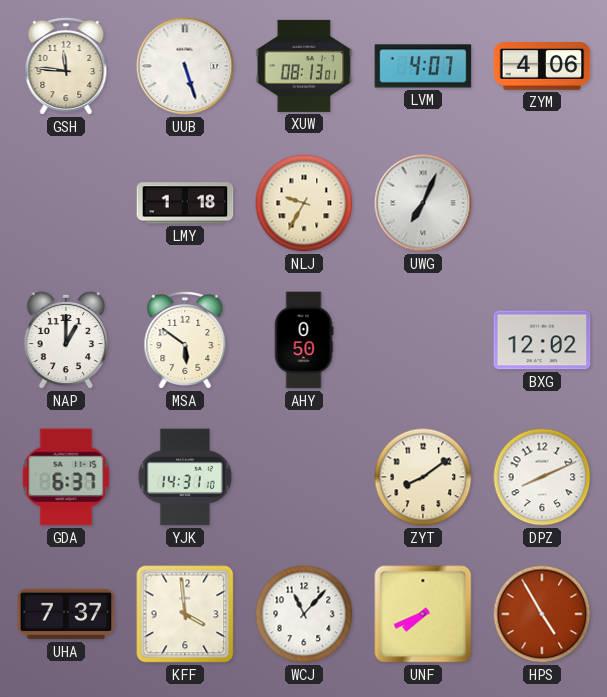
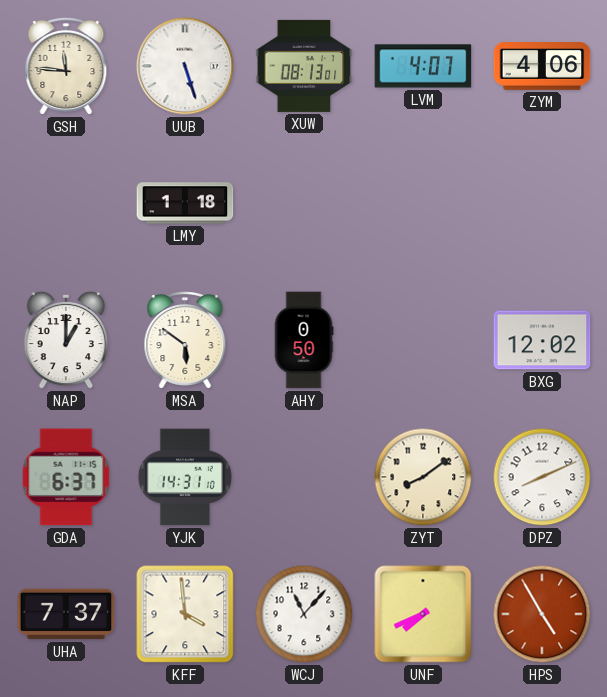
NLJ: 9:35 -> none
UWG: 7:04 -> none
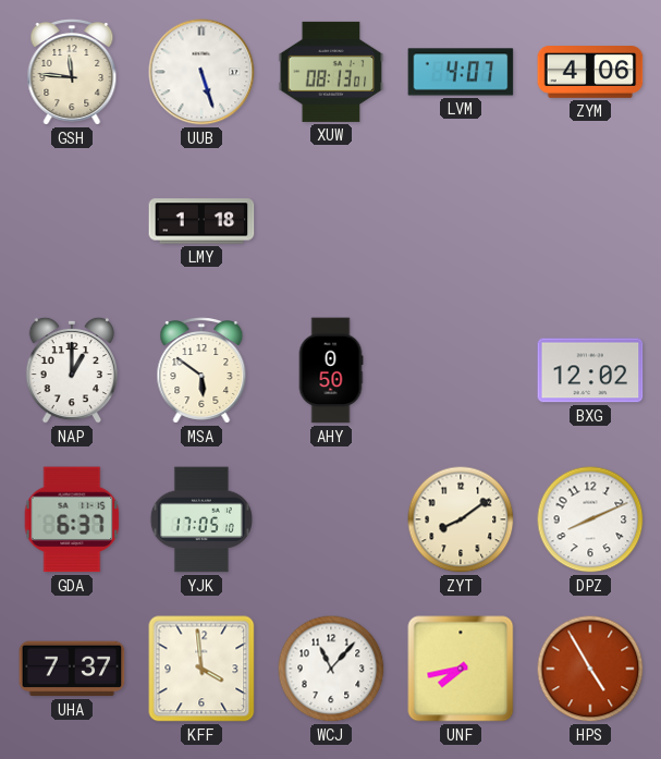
YJK: 14:31 -> 17:05
UNF: 7:41 -> 7:43
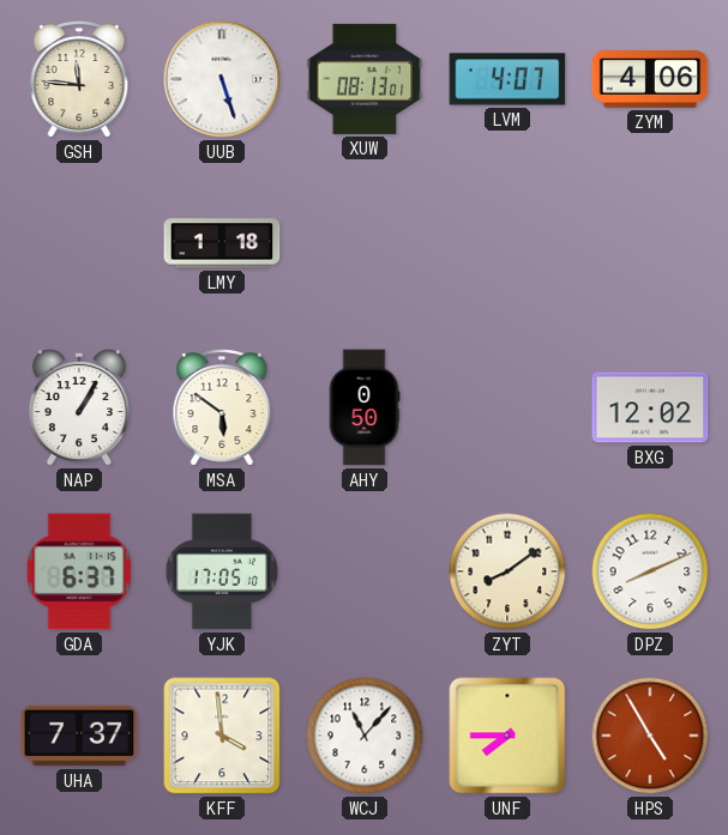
NAP: 1:00 -> 1:05
UNF: 7:43 -> 7:45
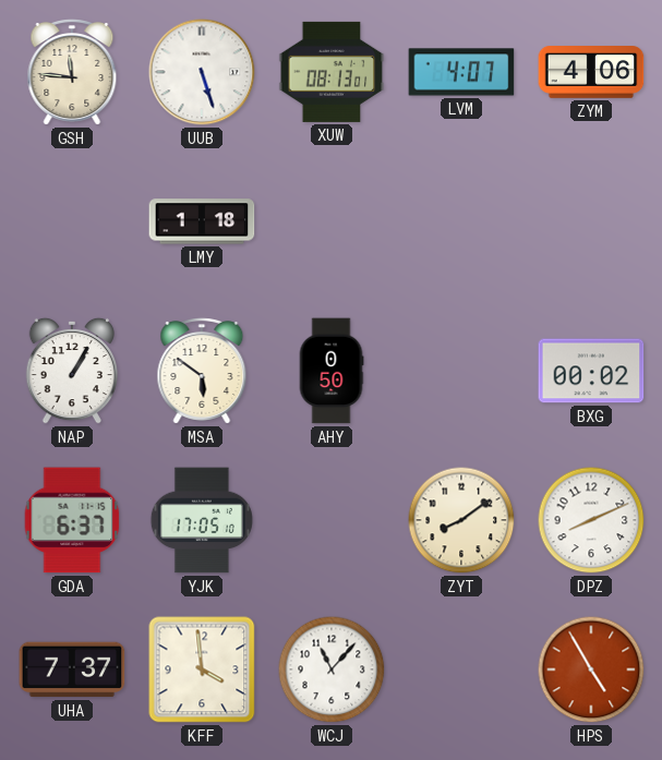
BXG: 12:02 -> 00:02
UNF: 7:45 -> none
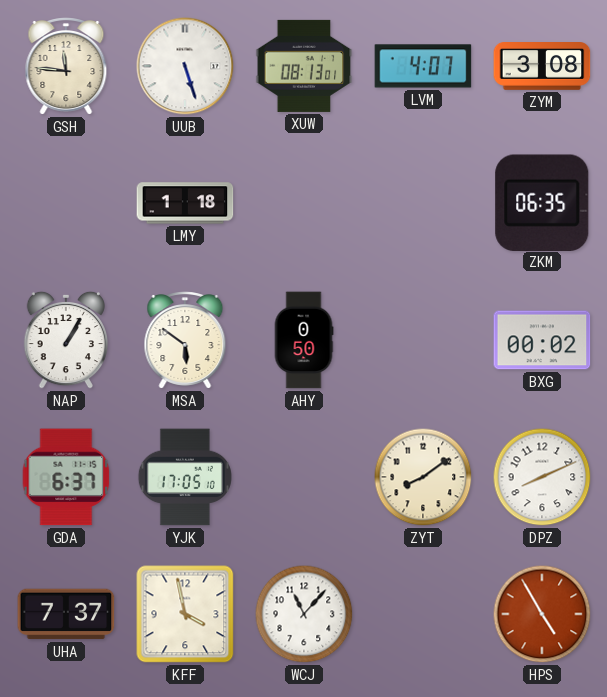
ZYM: 4:06 -> 3:08
ZKM: none -> 06:35
KFF: 3:59 -> 3:58
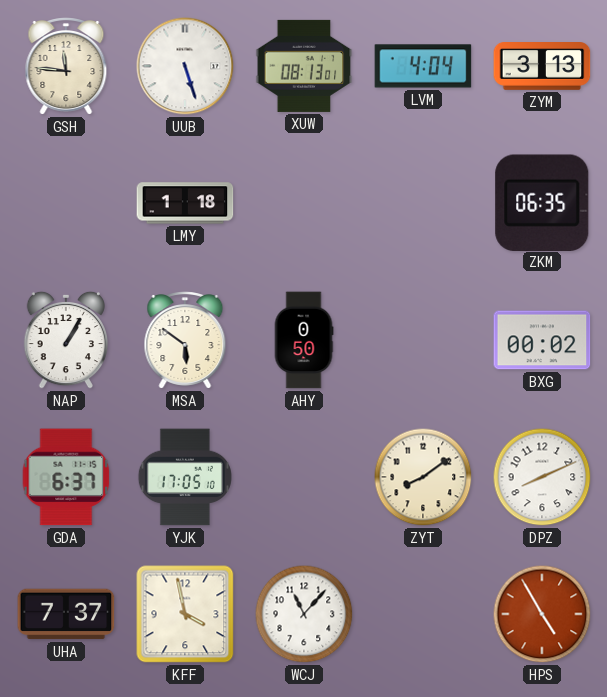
LVM: 4:07 -> 4:04
ZYM: 3:08 -> 3:13
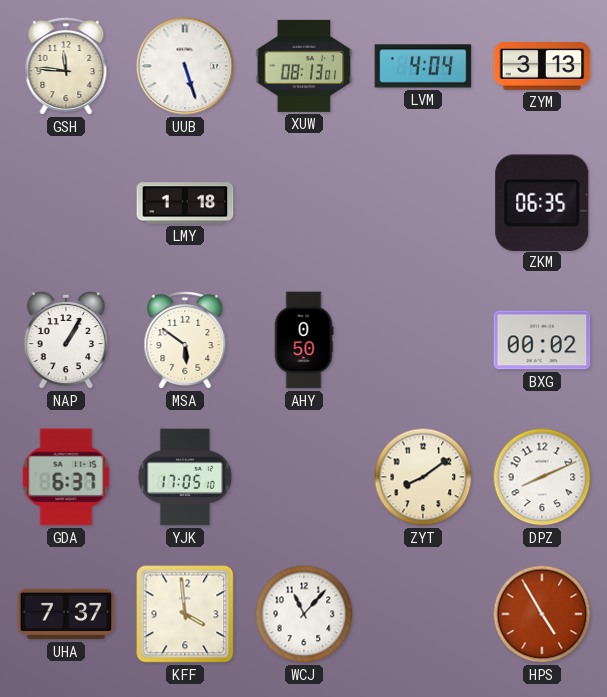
KFF: 3:58 -> 3:59
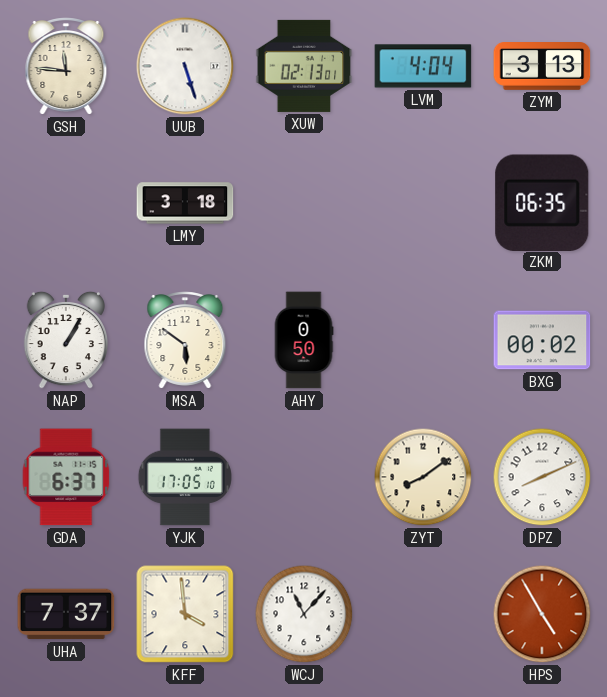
XUW: 08:13 -> 02:13
LMY: 1:18 -> 3:18
